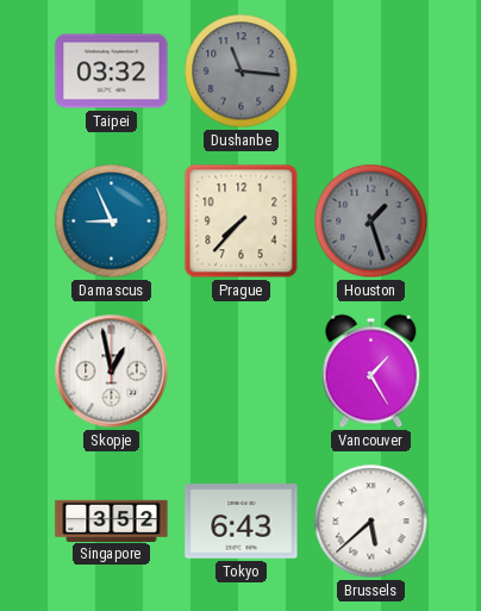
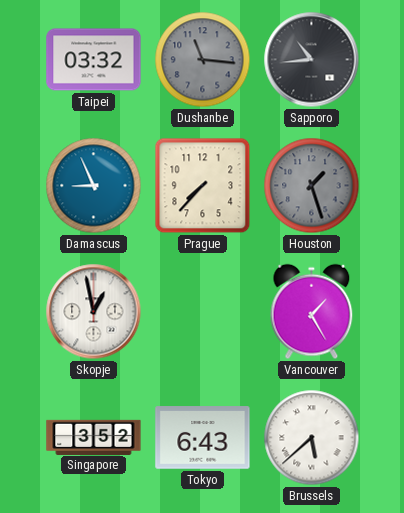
Sapporo: none -> 10:44
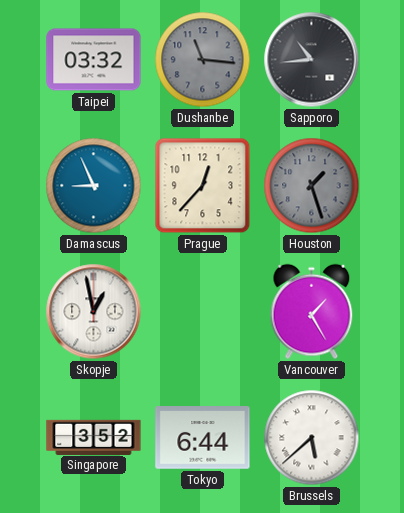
Prague: 7:37 -> 12:37
Tokyo: 6:43 -> 6:44
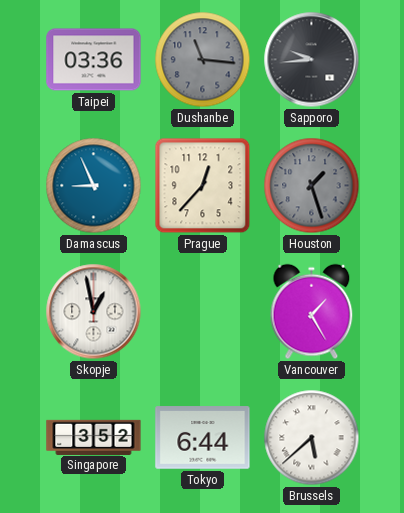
Taipei: 03:32 -> 03:36
Sapporo: 10:44 -> 9:44
